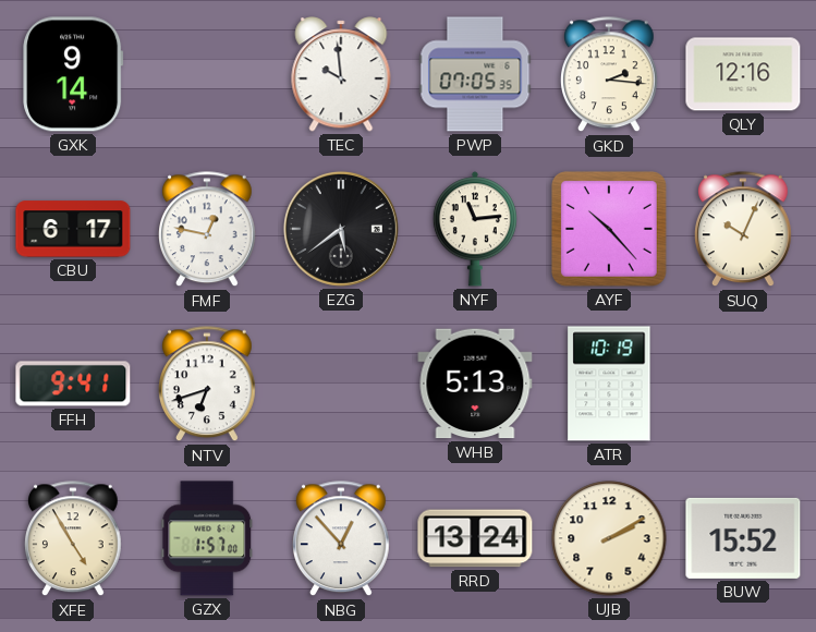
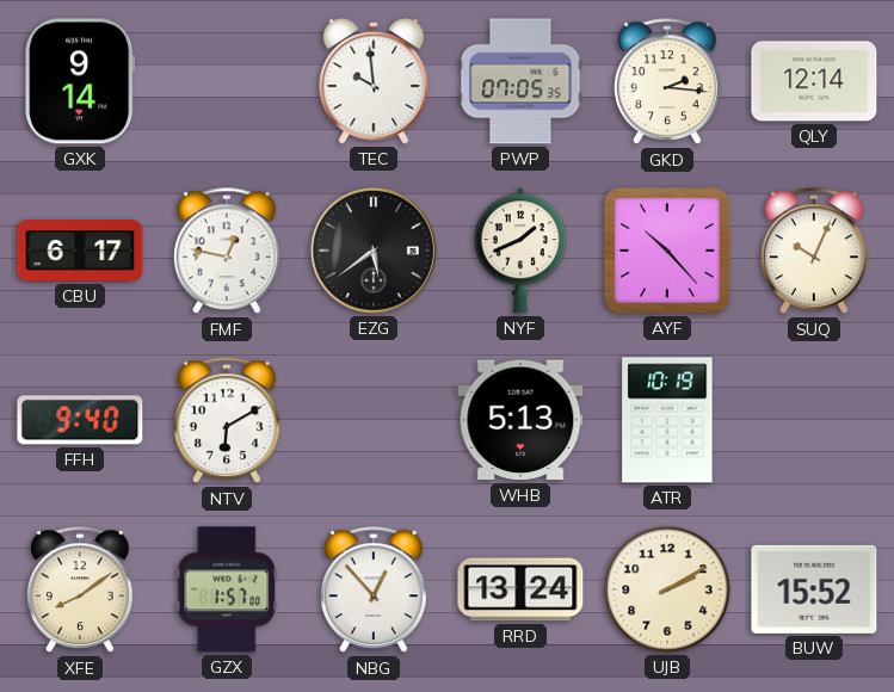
QLY: 12:16 -> 12:14
NYF: 11:14 -> 1:41
FFH: 9:41 -> 9:40
NTV: 6:42 -> 6:10
XFE: 4:55 -> 8:09
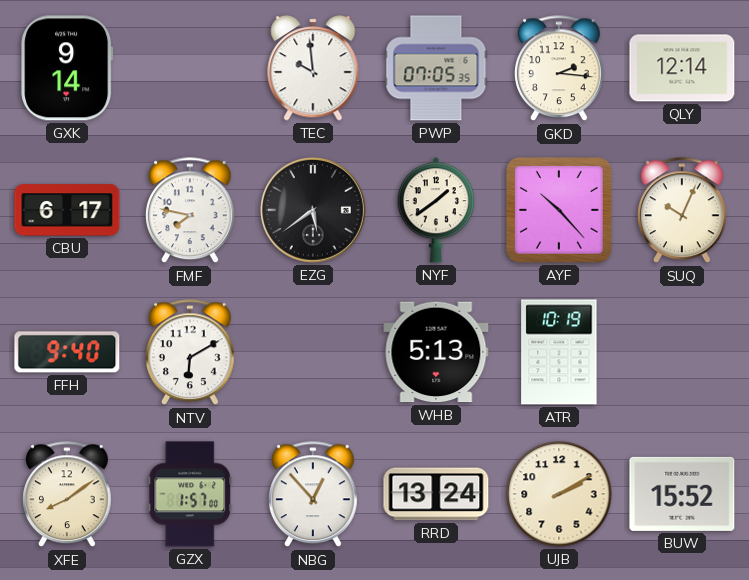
FMF: 12:47 -> 7:47
NYF: 1:41 -> 1:39
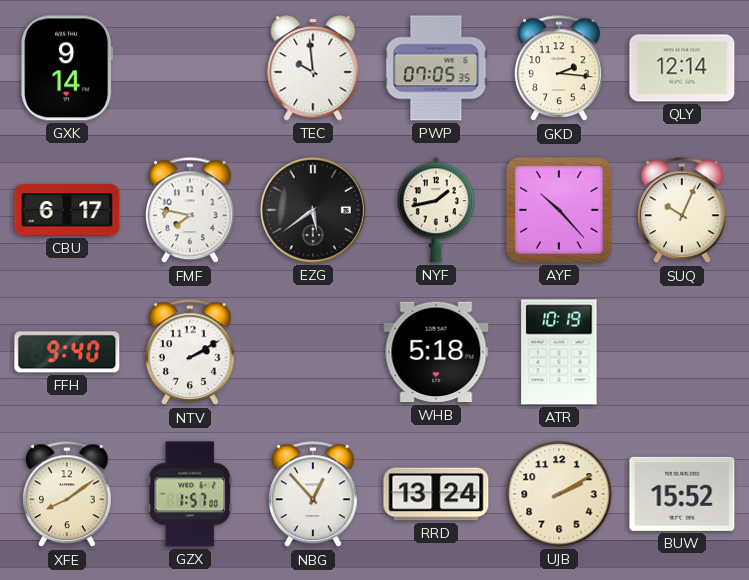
NYF: 1:39 -> 1:43
NTV: 6:10 -> 2:10
WHB: 5:13 -> 5:18
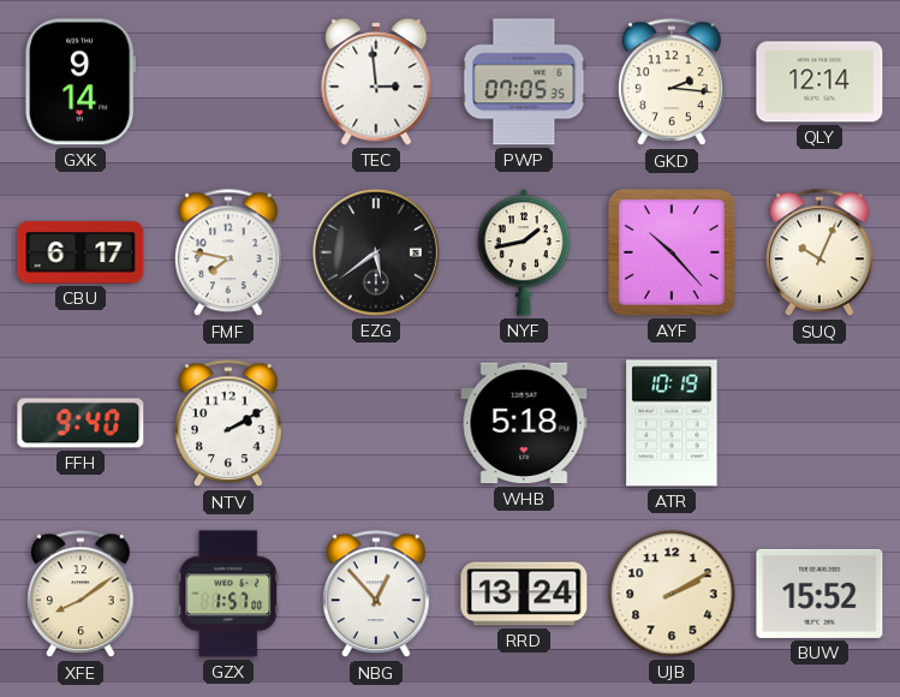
TEC: 9:59 -> 2:59
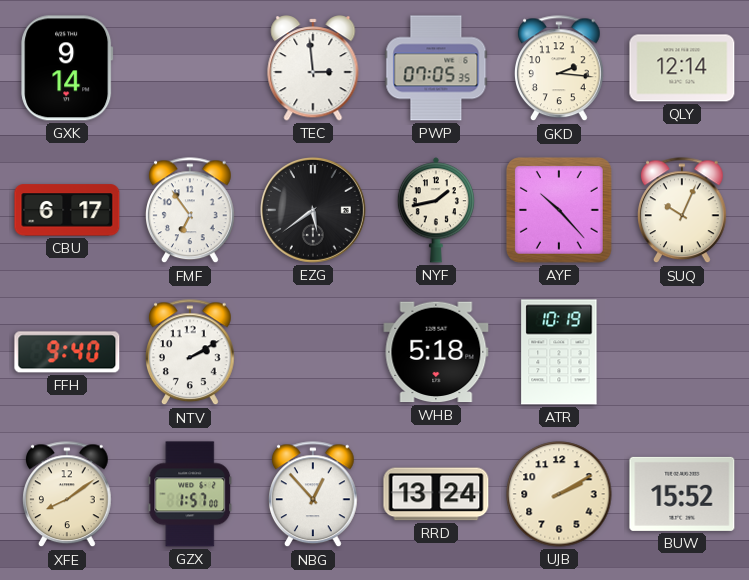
FMF: 7:47 -> 6:54
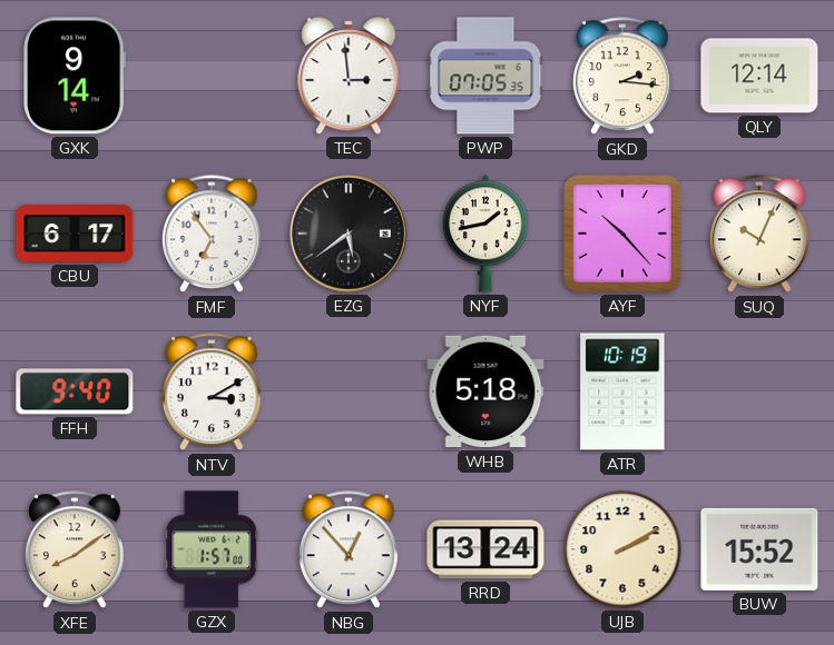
NTV: 2:10 -> 3:10
